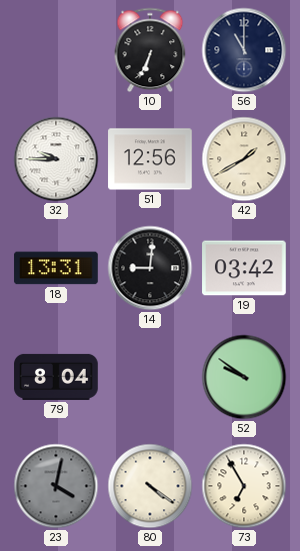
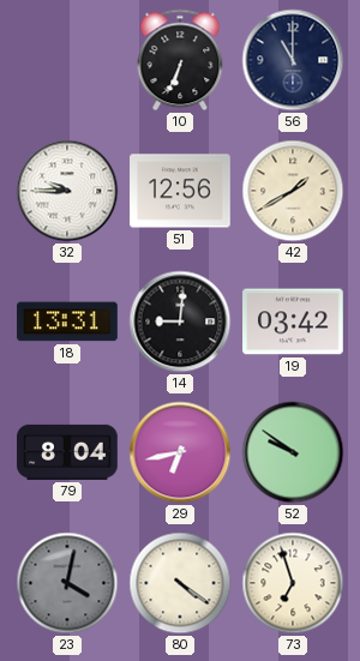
29: none -> 6:43
73: 6:55 -> 6:57
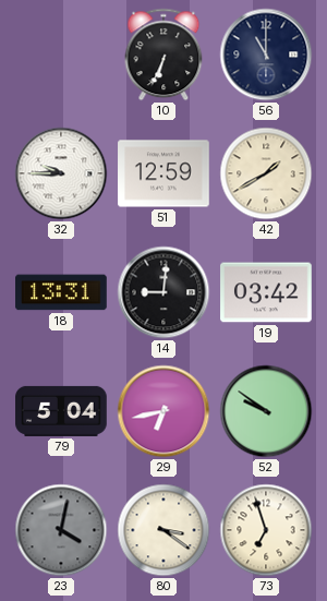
51: 12:56 -> 12:59
79: 8:04 -> 5:04
80: 4:21 -> 3:21
